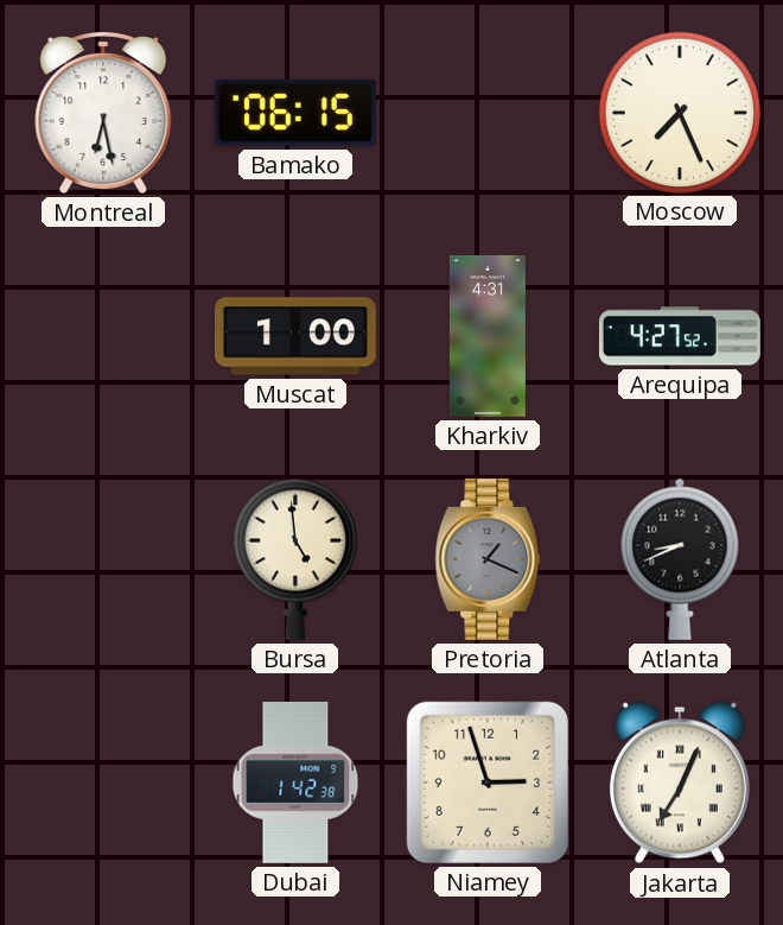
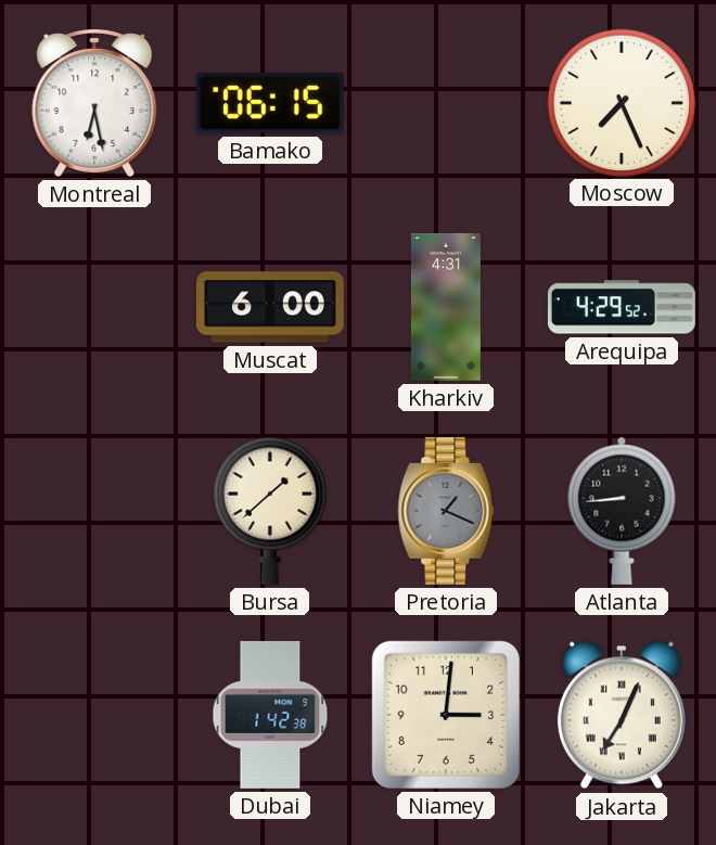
Muscat: 1:00 -> 6:00
Arequipa: 4:27 -> 4:29
Bursa: 4:59 -> 1:38
Atlanta: 8:41 -> 8:44
Niamey: 2:57 -> 3:01
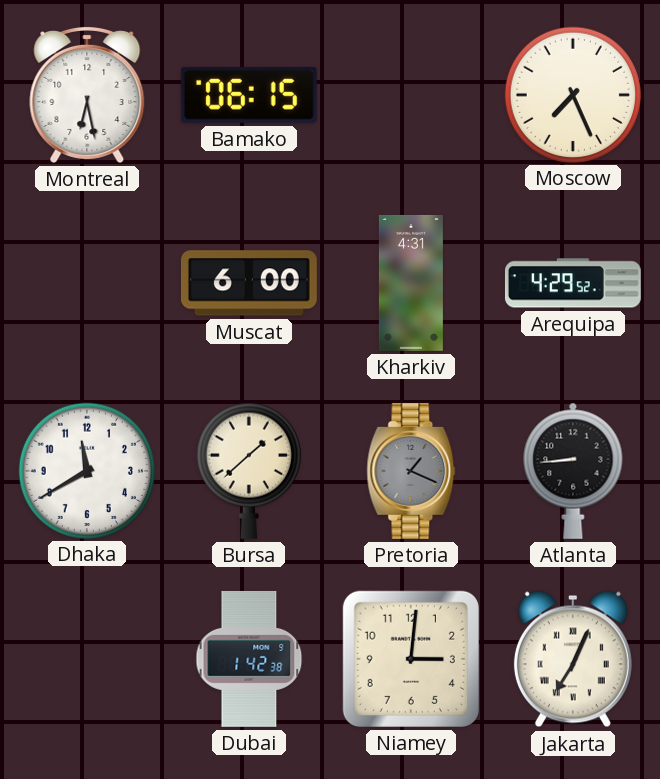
Dhaka: none -> 11:40
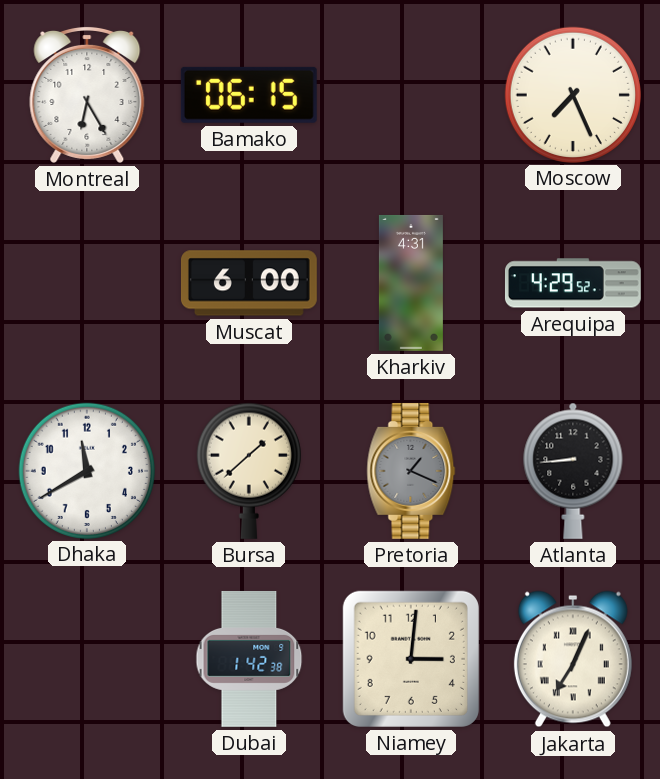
Montreal: 6:28 -> 6:25
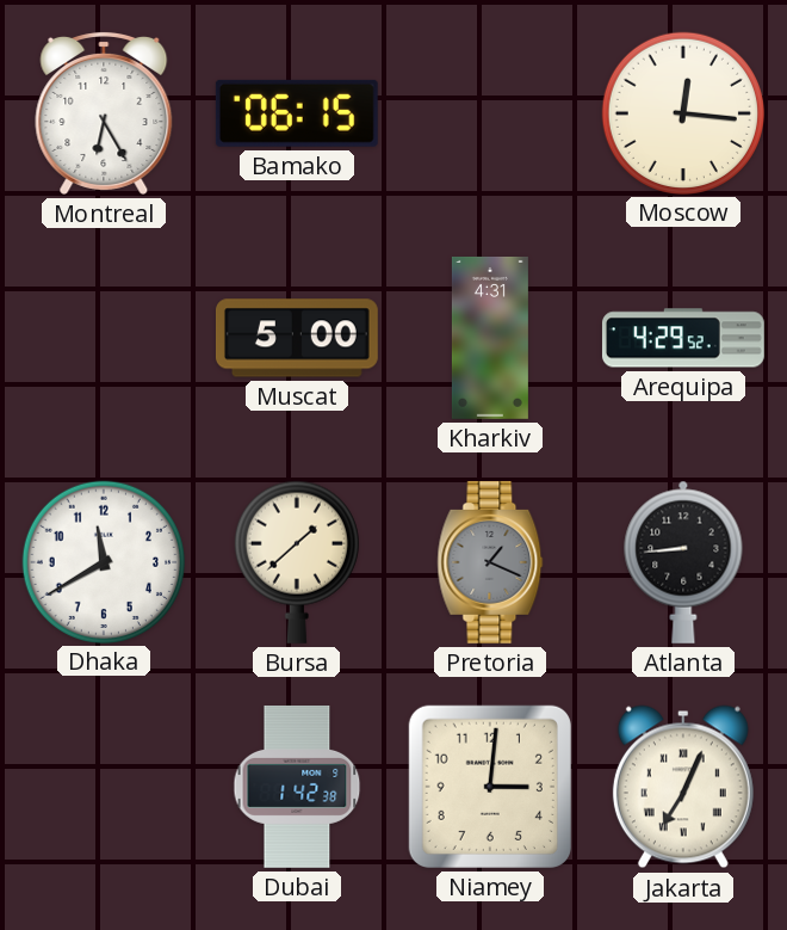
Moscow: 7:26 -> 12:16
Muscat: 6:00 -> 5:00
